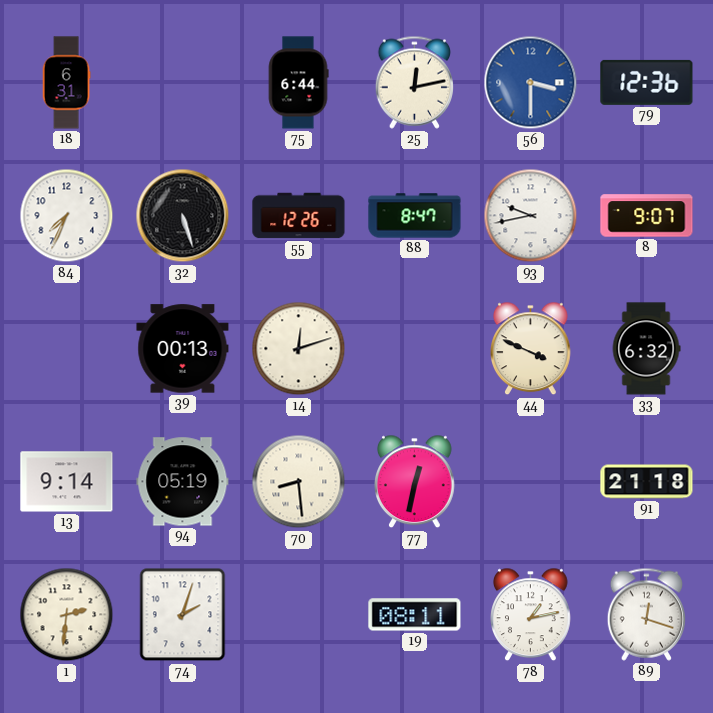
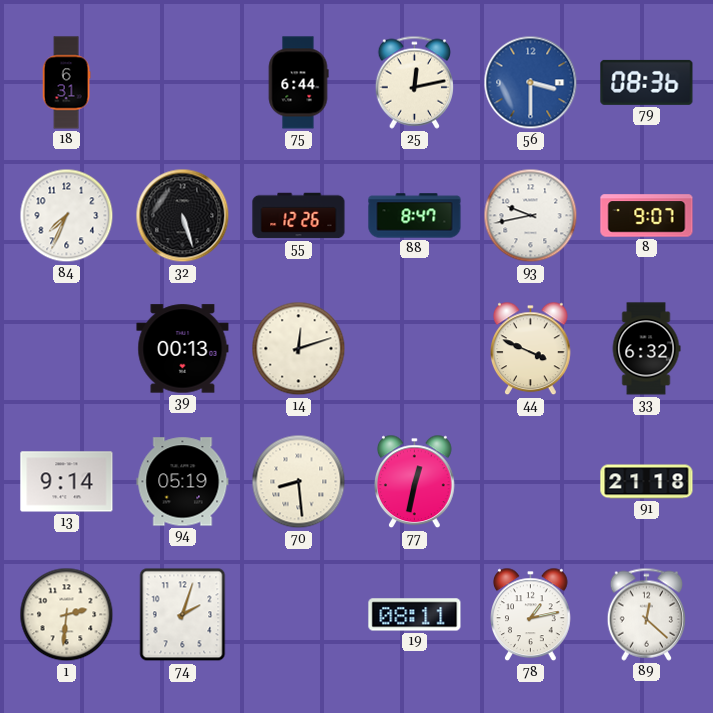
79: 12:36 -> 08:36
89: 12:18 -> 12:22
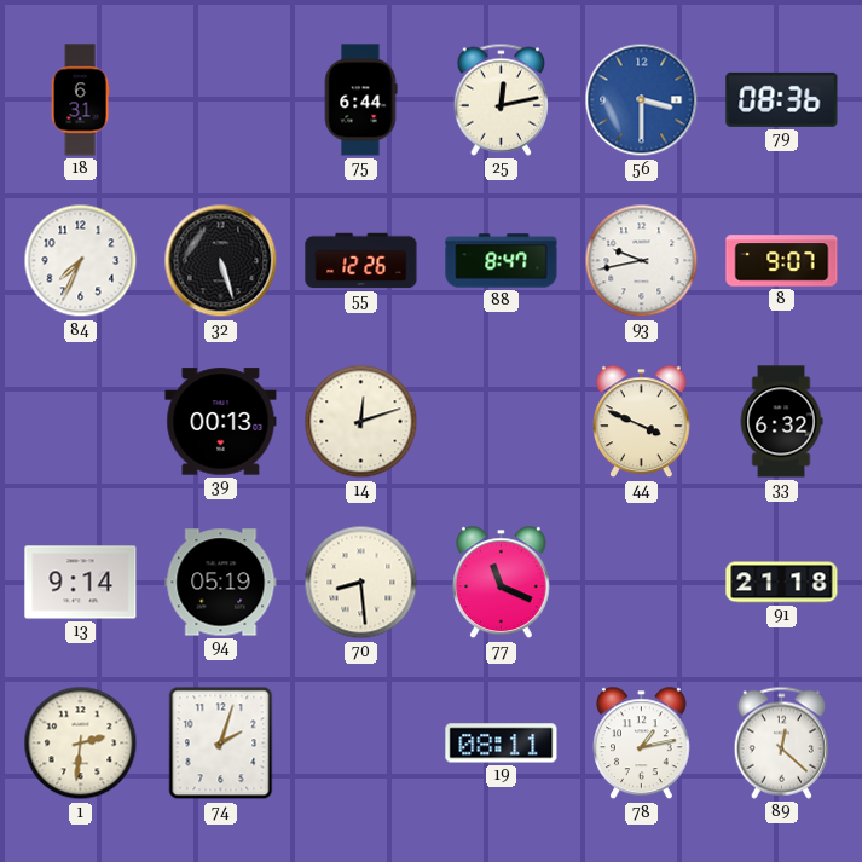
77: 12:32 -> 11:19
